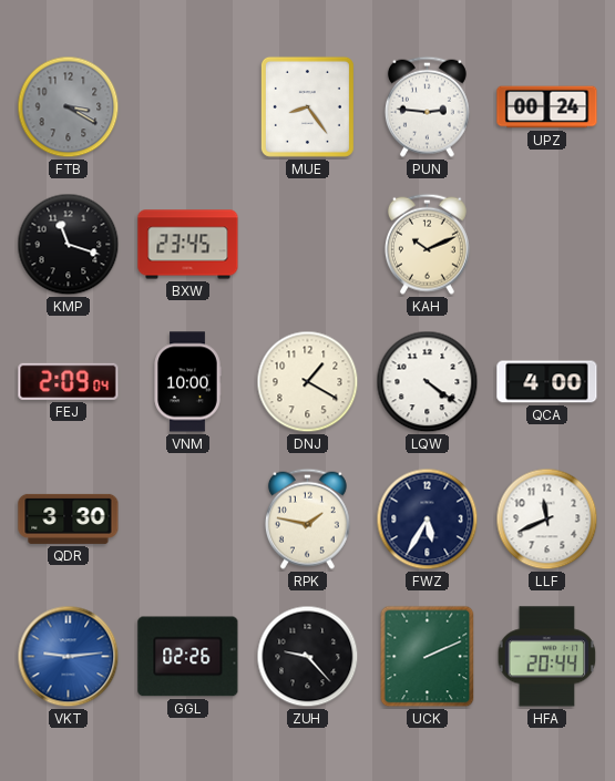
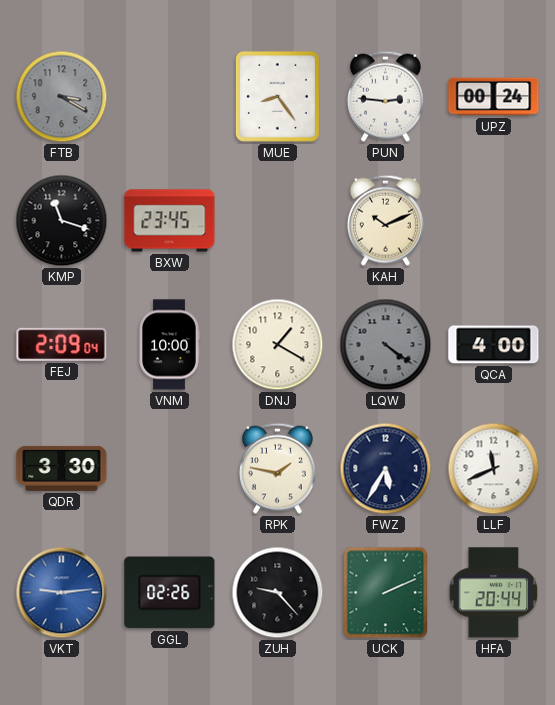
LQW dial: white -> grey
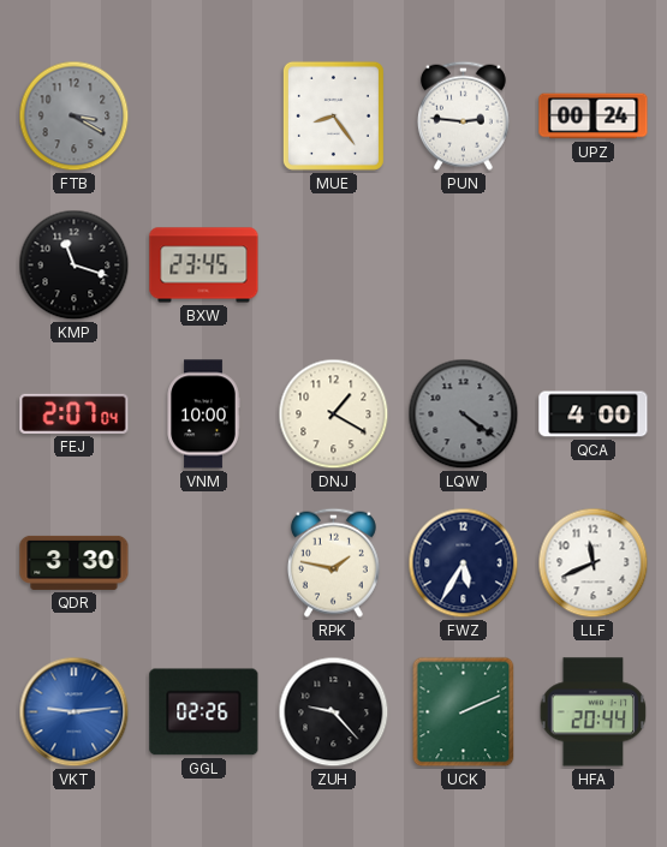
KAH: 10:11 -> none
FEJ: 2:09 -> 2:07
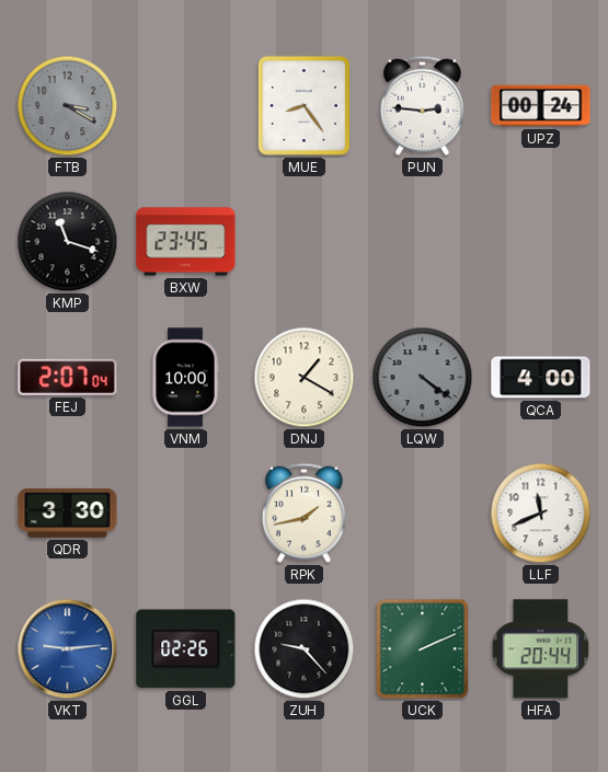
RPK: 1:47 -> 1:43
FWZ: 5:35 -> none
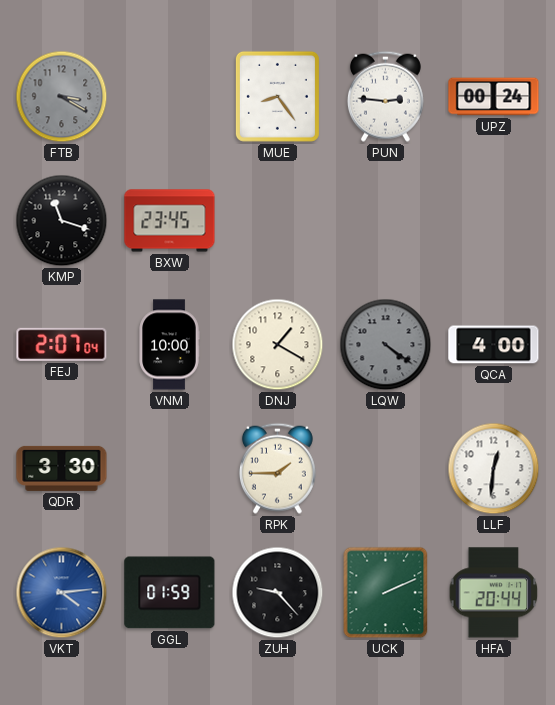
RPK: 1:43 -> 1:45
LLF: 11:41 -> 12:31
VKT: 9:14 -> 4:14
GGL: 02:26 -> 01:59
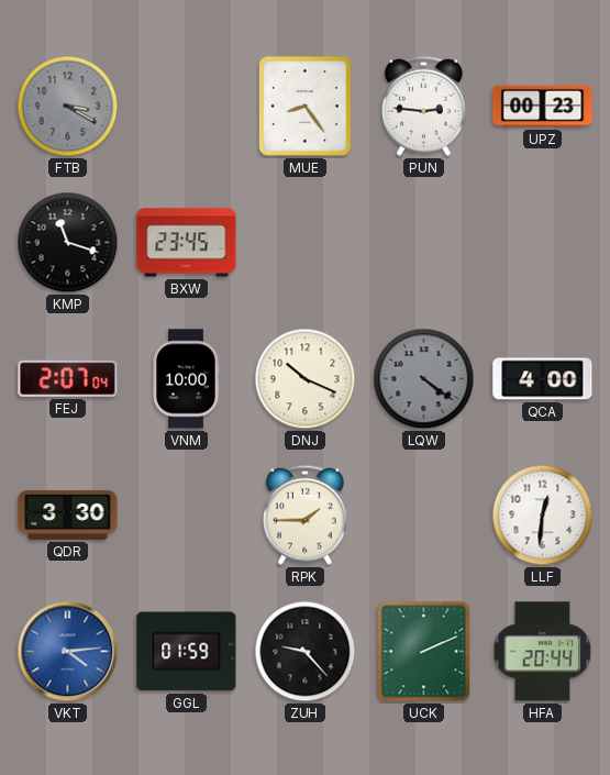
UPZ: 00:24 -> 00:23
DNJ: 1:20 -> 10:19
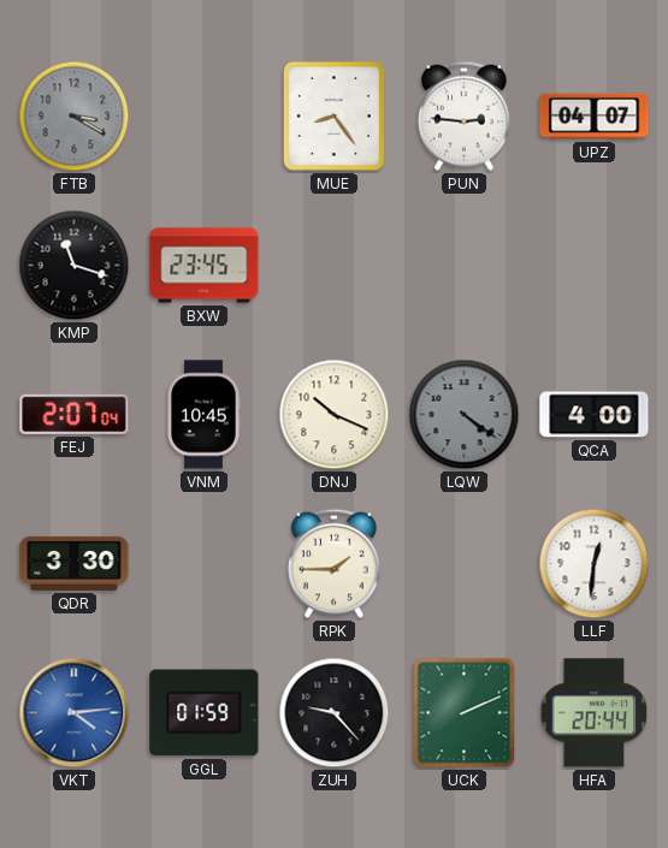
UPZ: 00:23 -> 04:07
VNM: 10:00 -> 10:45
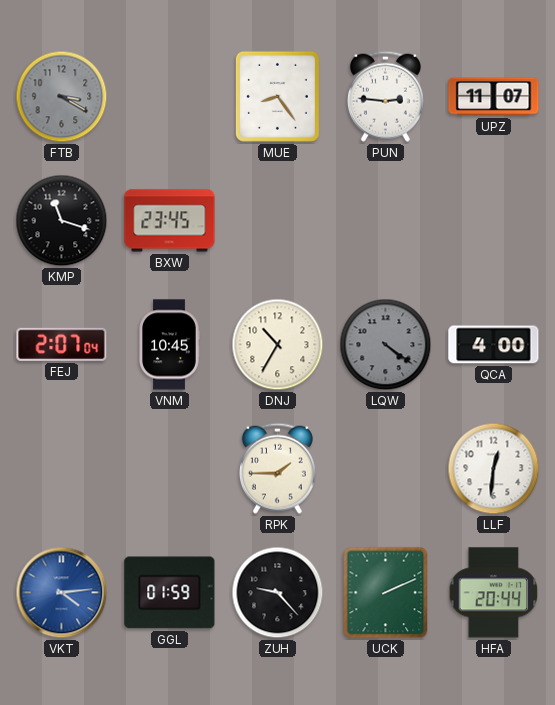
UPZ: 04:07 -> 11:07
DNJ: 10:19 -> 10:35
QDR: 3:30 -> none
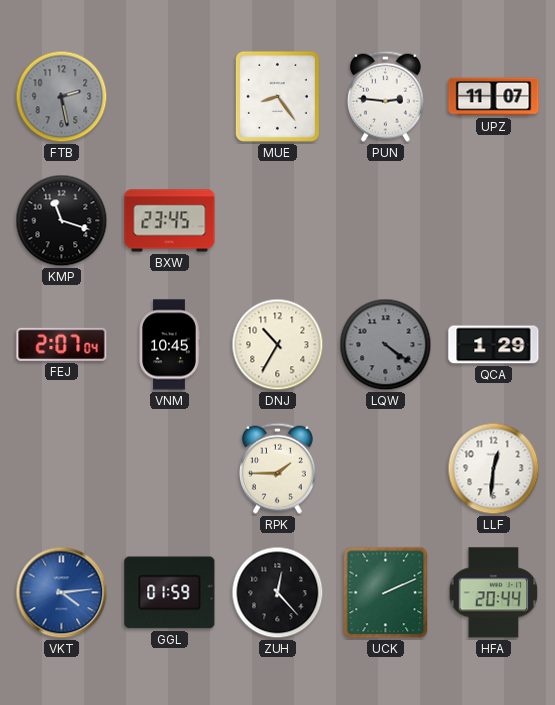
FTB: 3:20 -> 2:28
QCA: 4:00 -> 1:29
ZUH: 9:23 -> 12:23
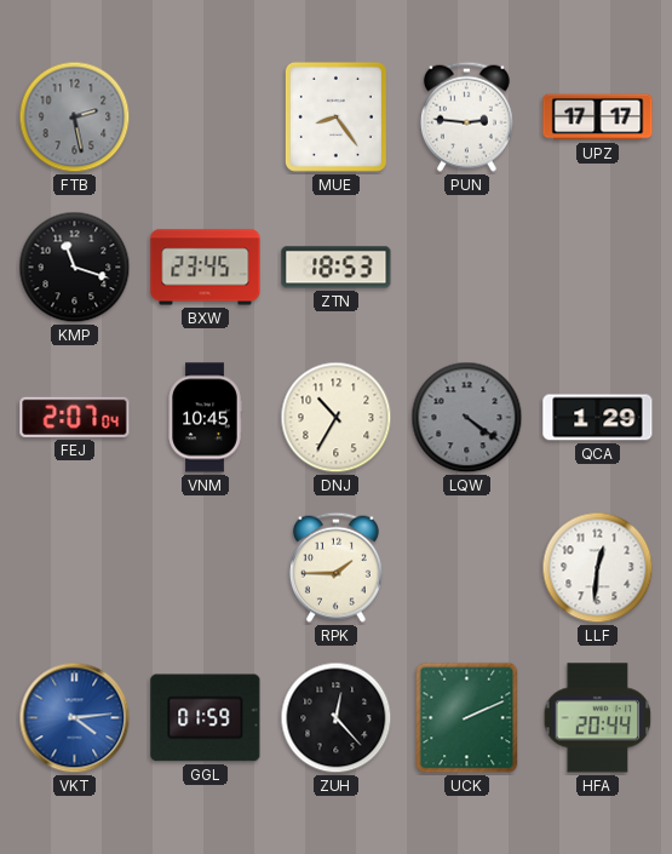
UPZ: 11:07 -> 17:17
ZTN: none -> 18:53
